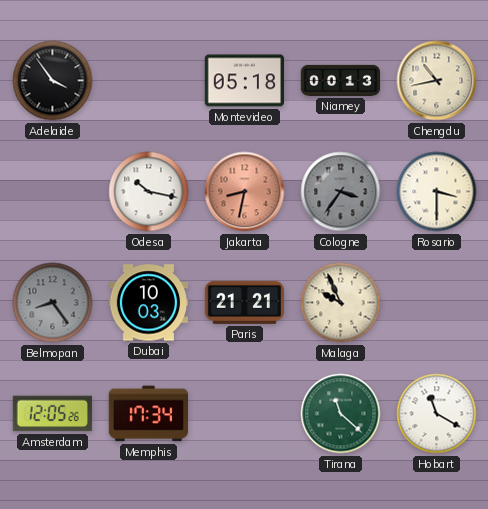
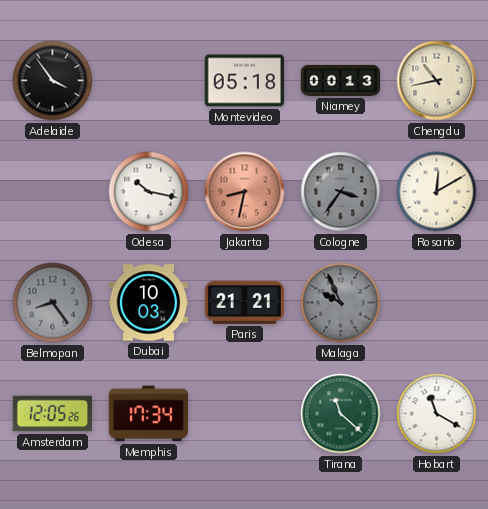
Rosario: 3:30 -> 12:10
Malaga dial: cream -> grey
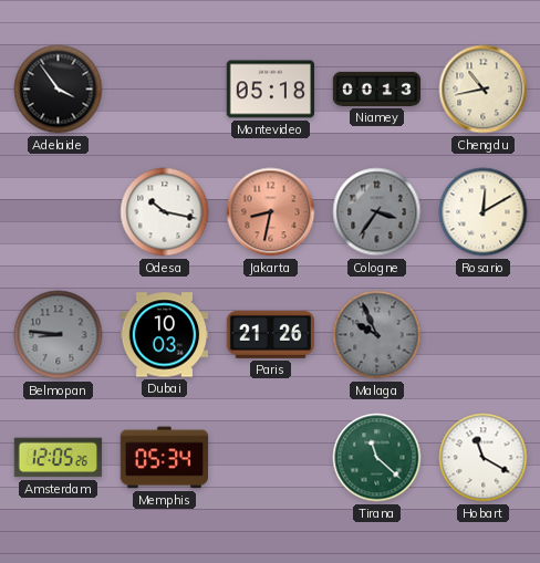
Belmopan: 8:24 -> 8:46
Paris: 21:21 -> 21:26
Memphis: 17:34 -> 05:34
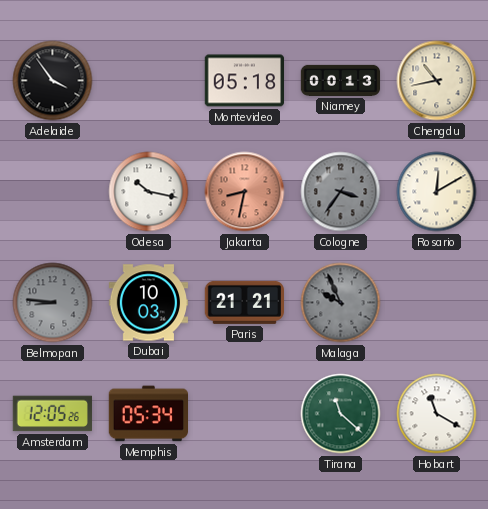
Paris: 21:26 -> 21:21
